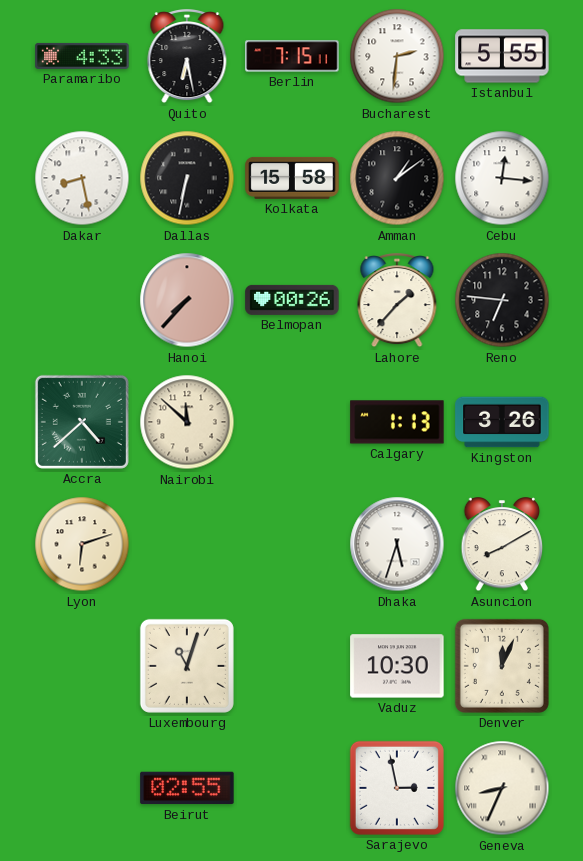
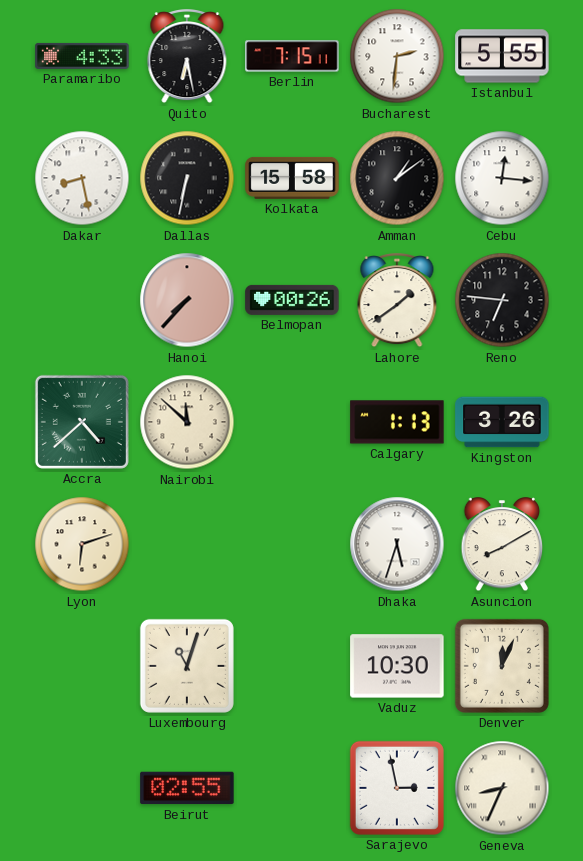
Lahore: 1:37 -> 1:39
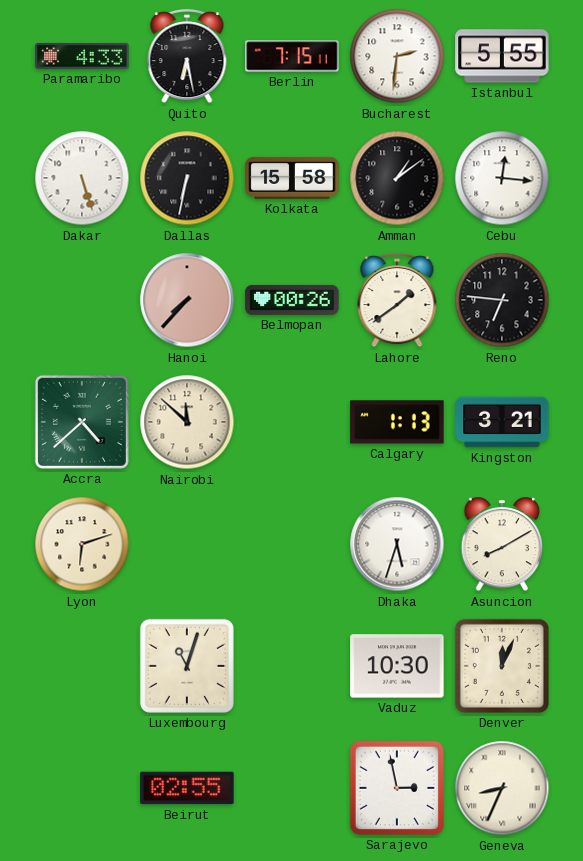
Dakar: 8:28 -> 5:27
Kingston: 3:26 -> 3:21
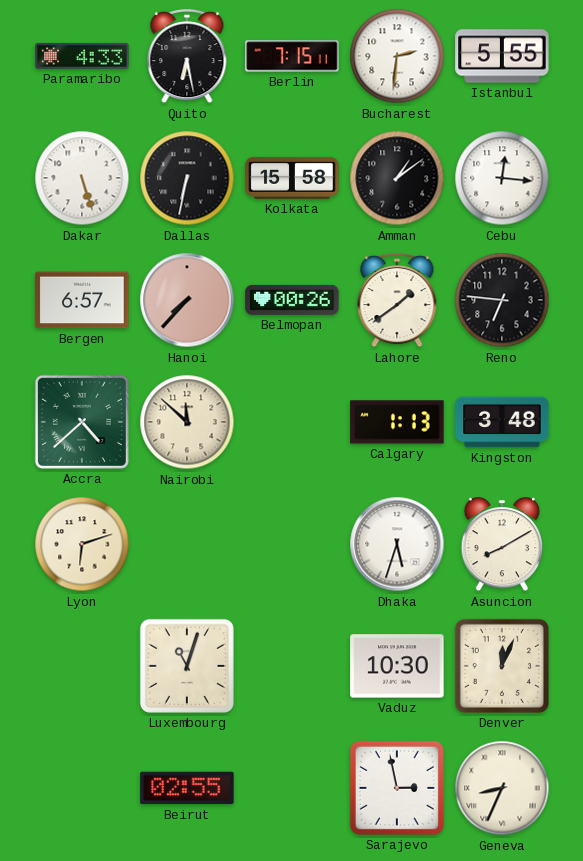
Bergen: none -> 6:57
Kingston: 3:21 -> 3:48
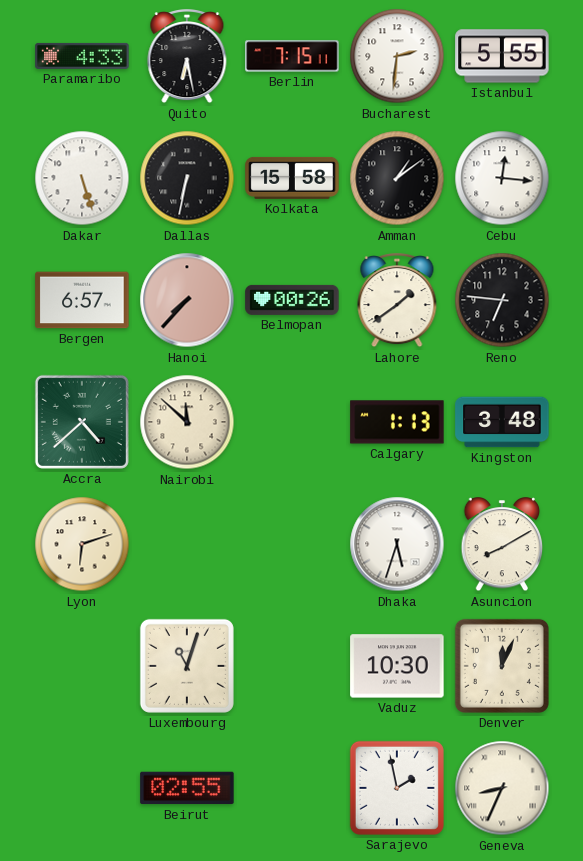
Sarajevo: 2:58 -> 1:58
